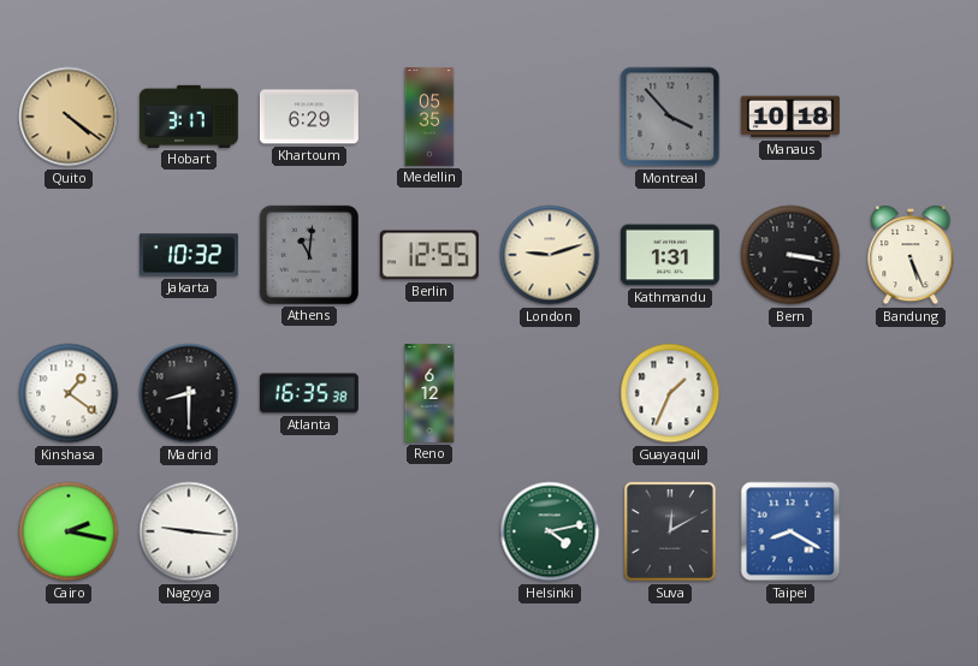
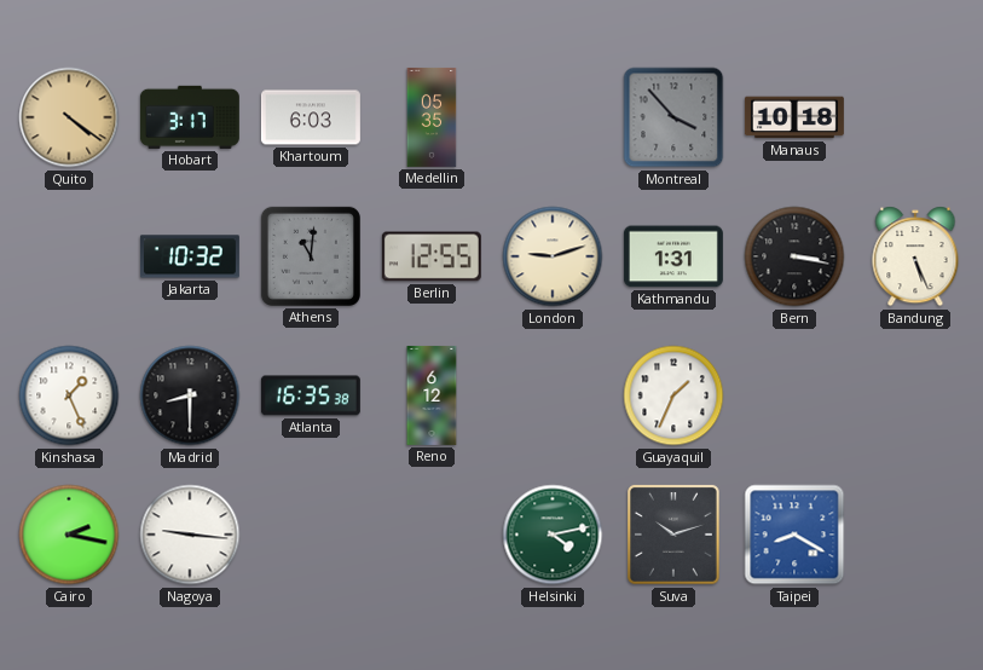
Khartoum: 6:29 -> 6:03
Kinshasa: 1:21 -> 1:26
Suva: 12:10 -> 10:12
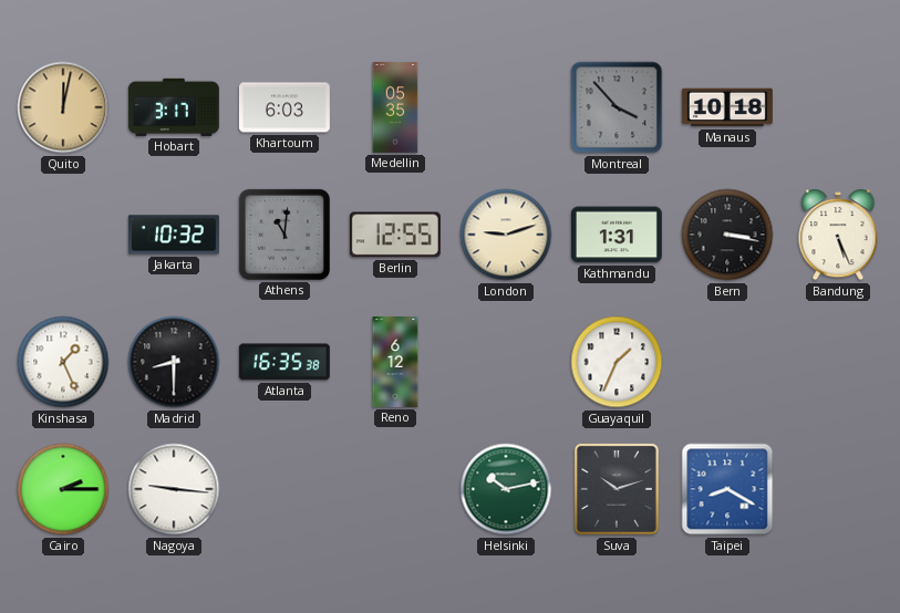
Quito: 4:21 -> 12:02
Cairo: 2:17 -> 2:15
Helsinki: 4:13 -> 10:13
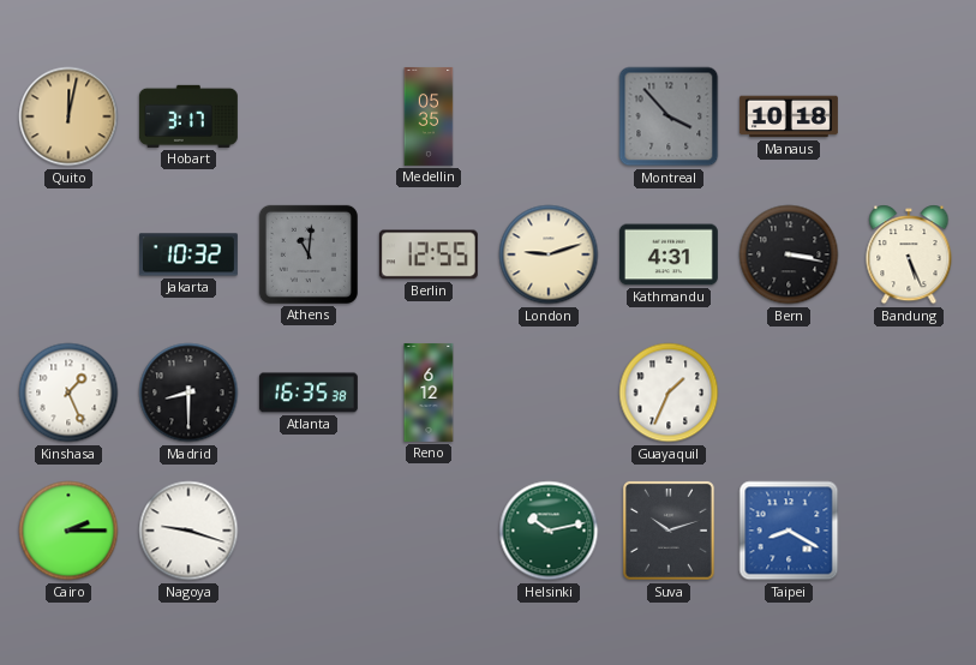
Khartoum: 6:03 -> none
Kathmandu: 1:31 -> 4:31
Nagoya: 9:16 -> 9:18
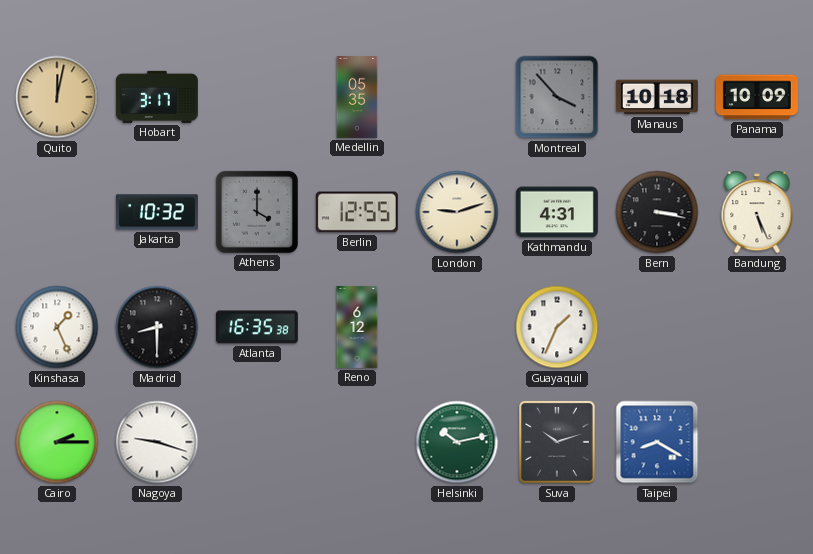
Panama: none -> 10:09
Athens: 11:01 -> 4:00
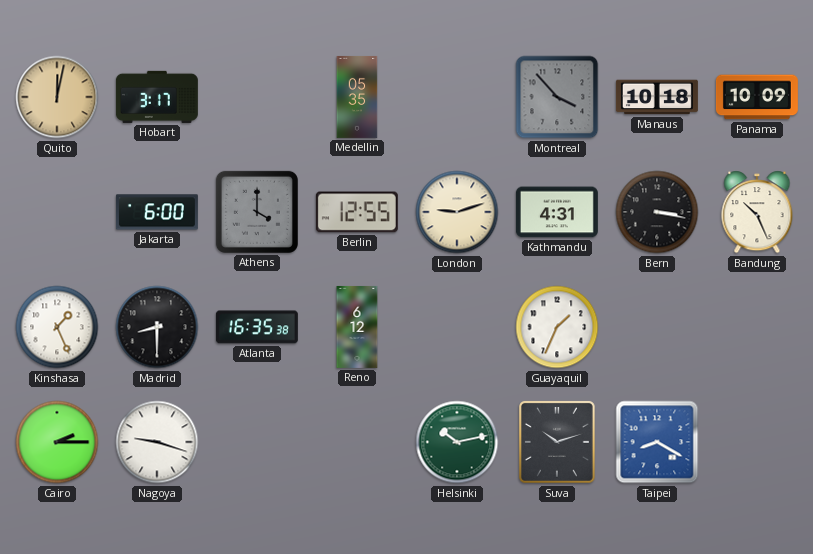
Jakarta: 10:32 -> 6:00
Bandung: 5:26 -> 10:26
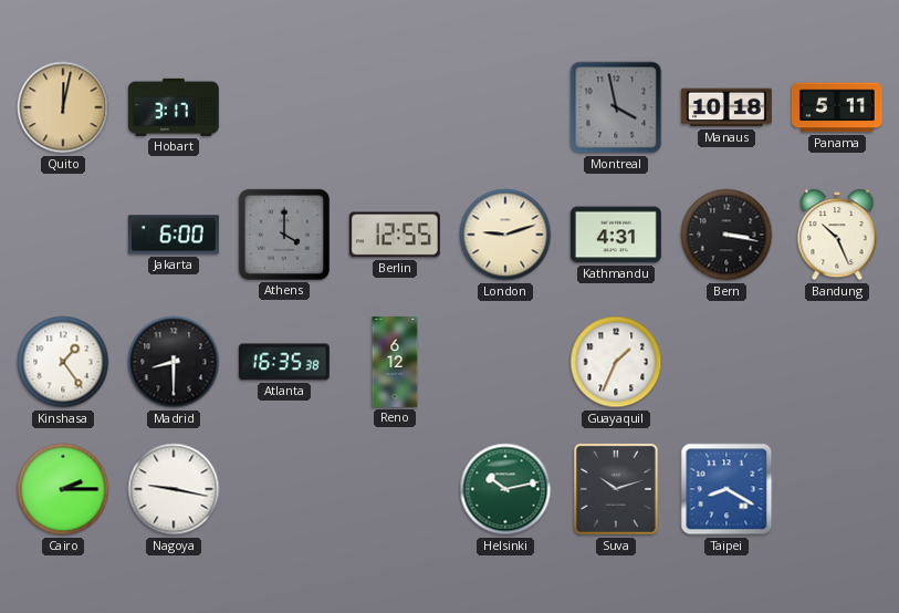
Medellin: 05:35 -> none
Montreal: 3:53 -> 3:58
Panama: 10:09 -> 5:11
Kinshasa: 1:26 -> 1:24
Nagoya: 9:18 -> 9:17
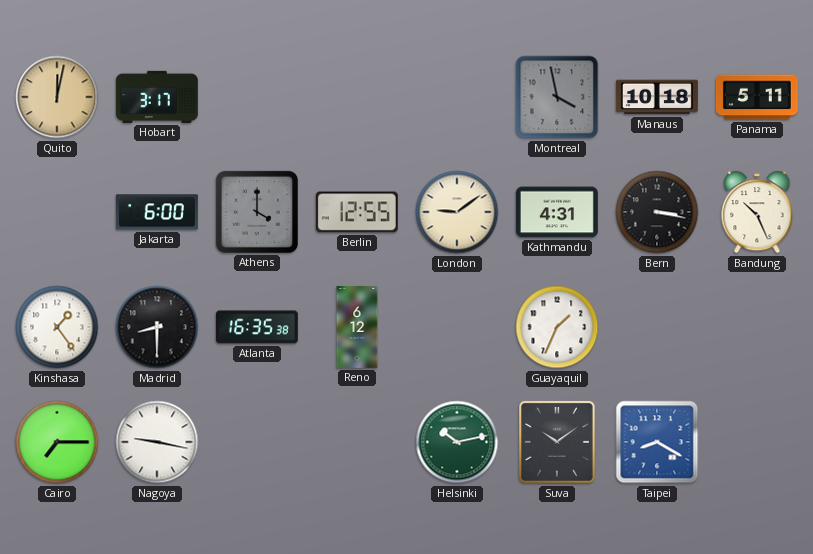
London: 9:12 -> 9:09
Cairo: 2:15 -> 7:15
Suva: 10:12 -> 10:09
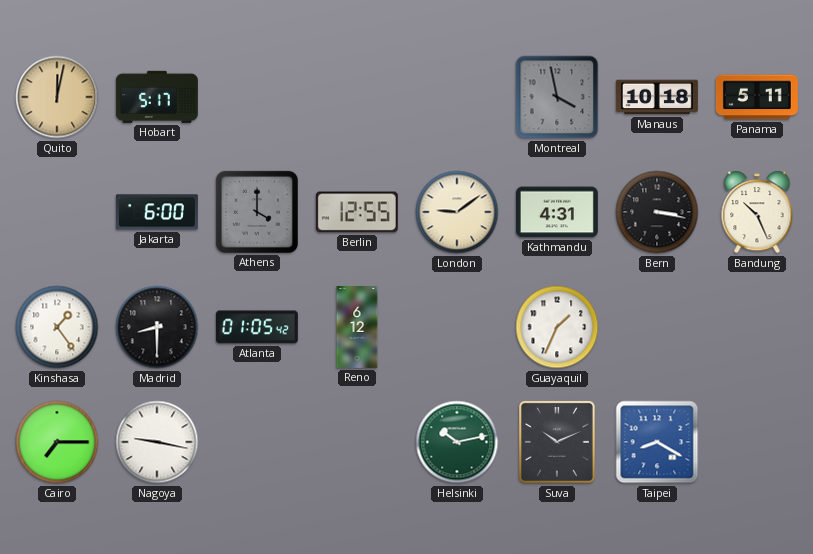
Hobart: 3:17 -> 5:17
Atlanta: 16:35 -> 01:05
Suva: 10:09 -> 10:11
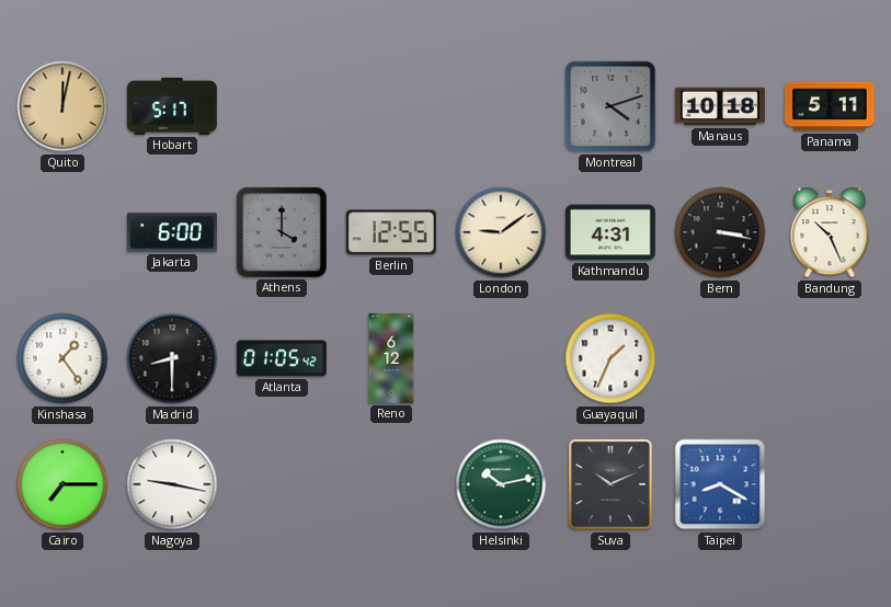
Montreal: 3:58 -> 4:12
